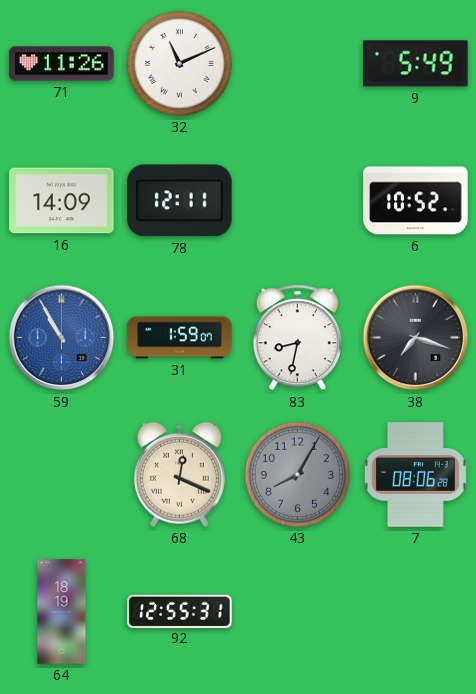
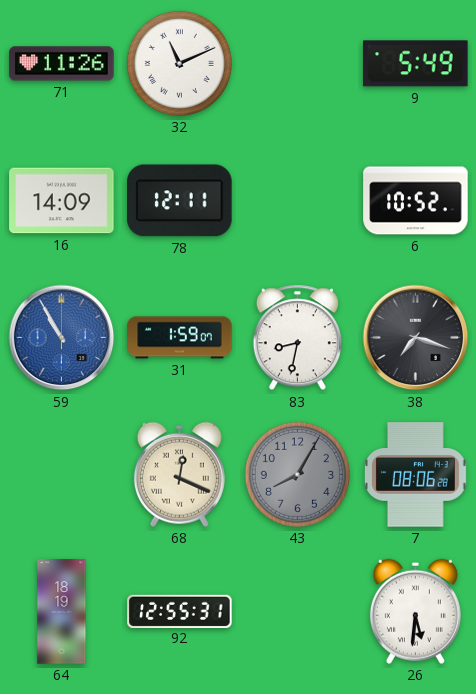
26: none -> 5:31
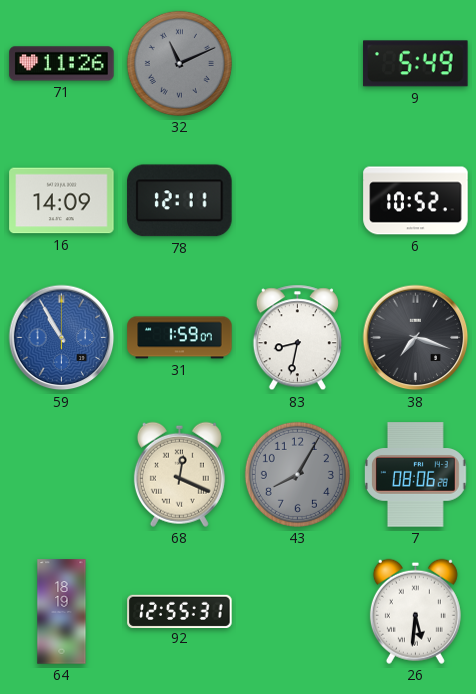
32 dial: white -> grey
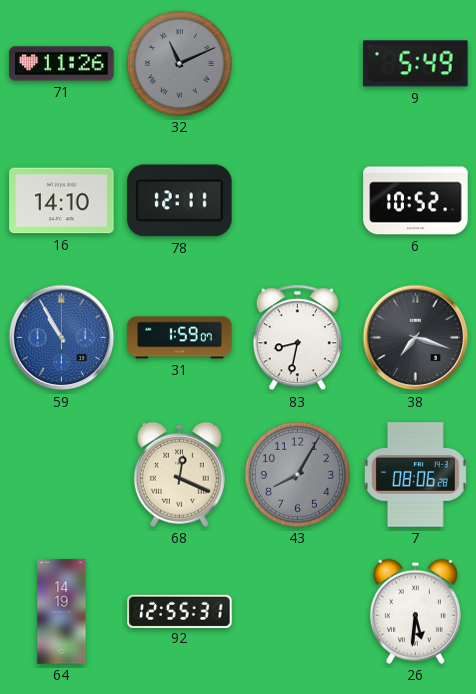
16: 14:09 -> 14:10
64: 18:19 -> 14:19
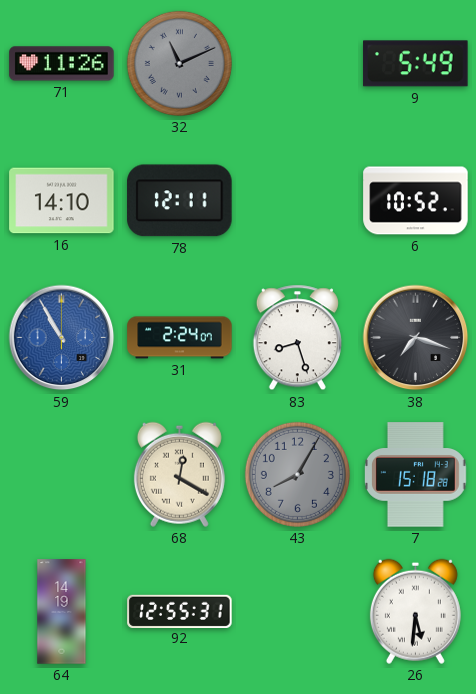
31: 1:59 -> 2:24
83: 8:32 -> 8:27
68: 12:19 -> 12:20
7: 08:06 -> 15:18
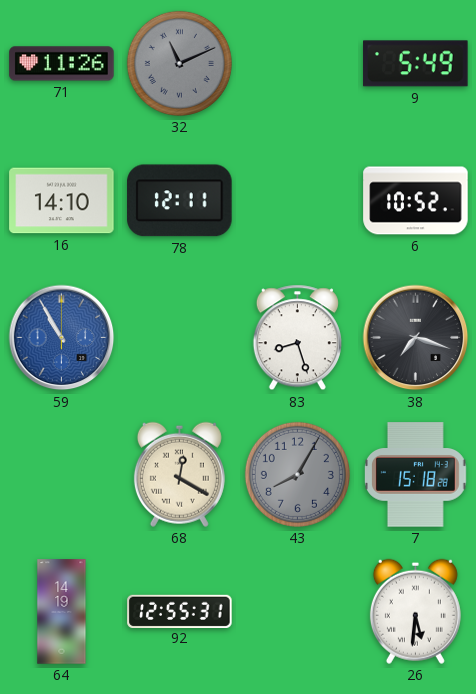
31: 2:24 -> none
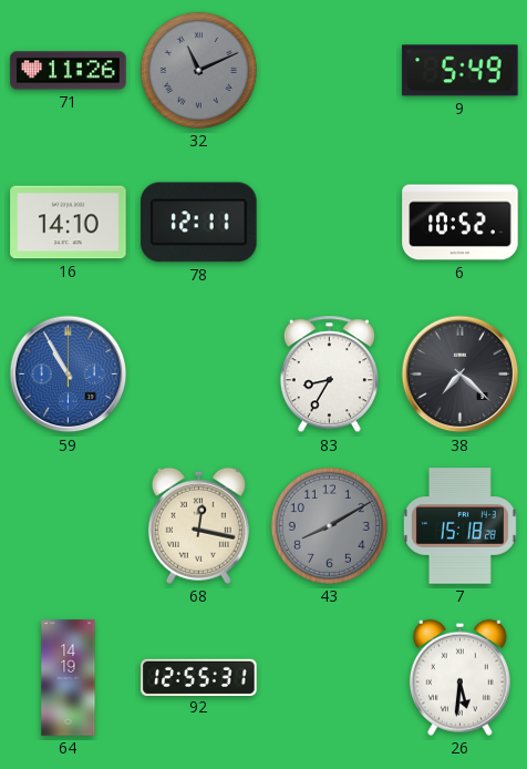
83: 8:27 -> 8:35
38: 7:18 -> 7:22
68: 12:20 -> 12:17
43: 8:05 -> 8:10
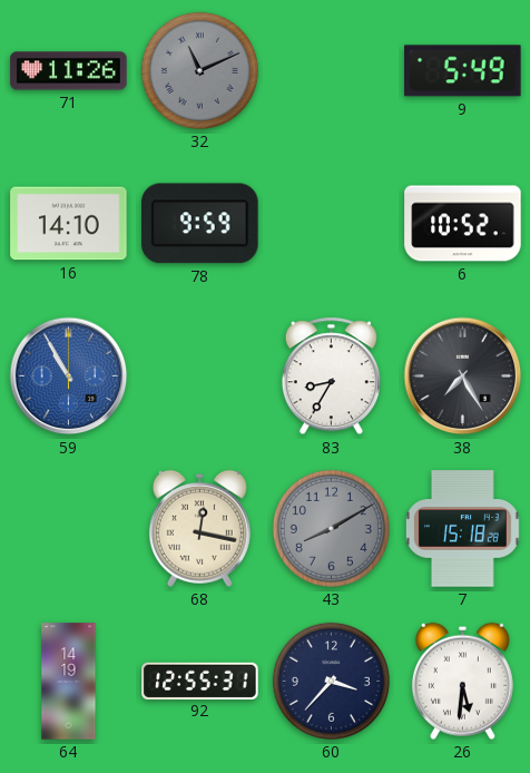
78: 12:11 -> 9:59
38: 7:22 -> 7:25
60: none -> 3:37
